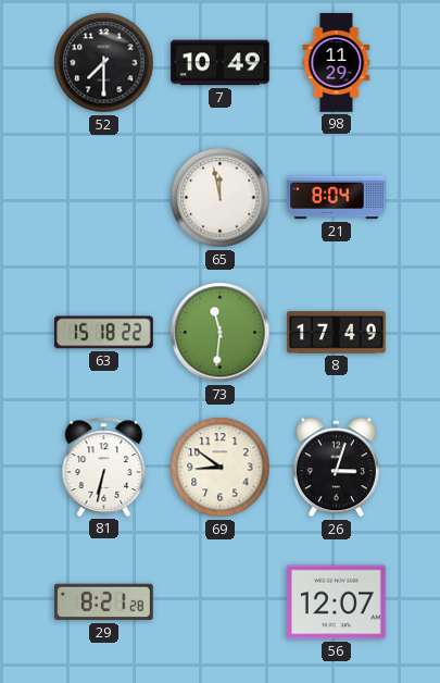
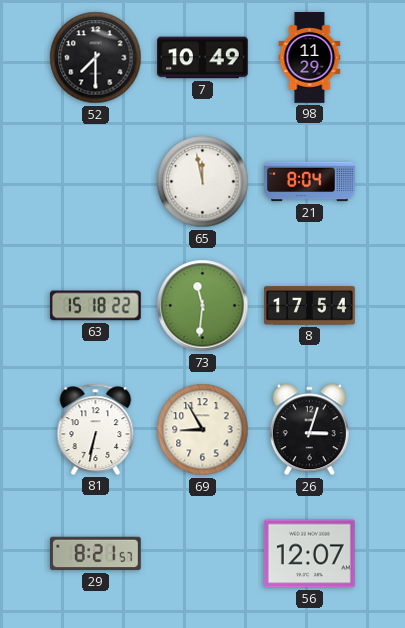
8: 17:49 -> 17:54
69: 8:51 -> 8:55
29: 8:21:28 -> 8:21:57
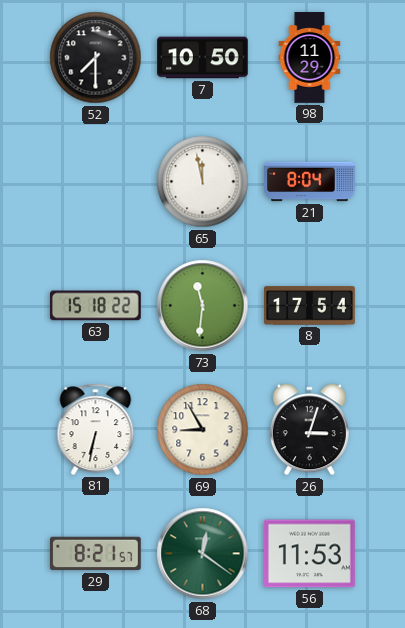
7: 10:49 -> 10:50
68: none -> 12:21
56: 12:07 -> 11:53
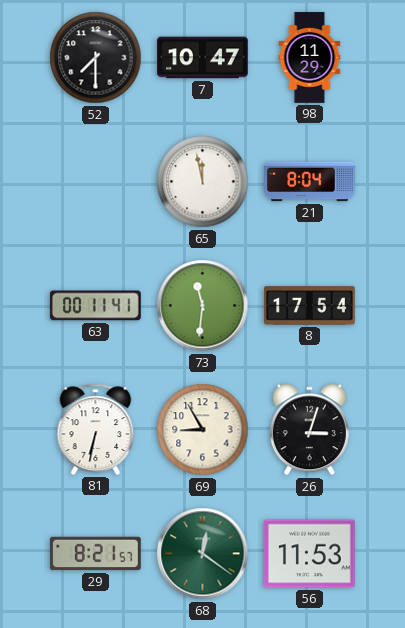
7: 10:50 -> 10:47
63: 15:18 -> 00:11
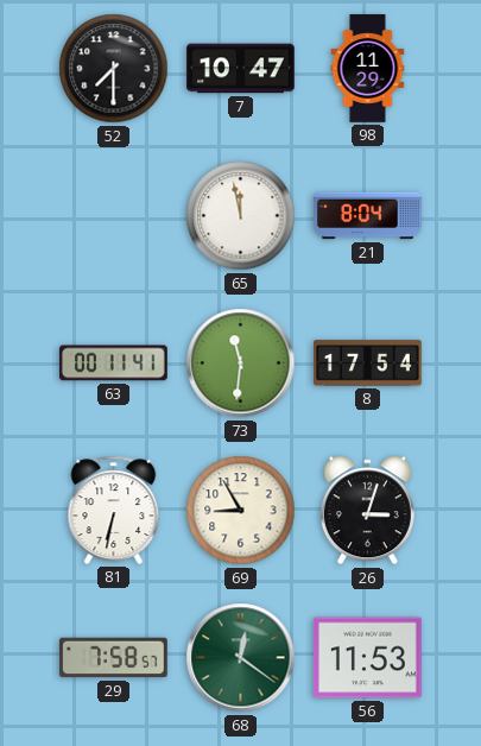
29: 8:21 -> 7:58
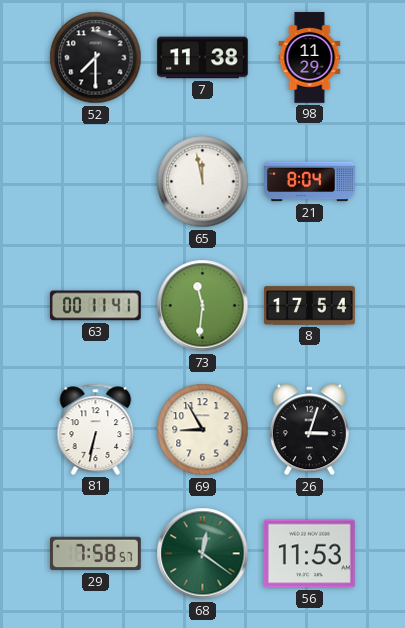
7: 10:47 -> 11:38
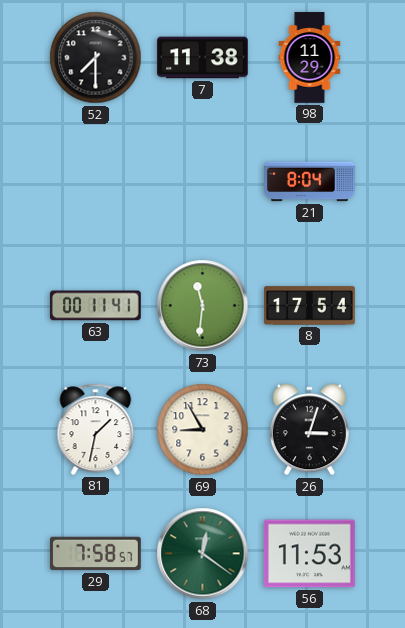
65: 11:58 -> none
81: 6:32 -> 1:32
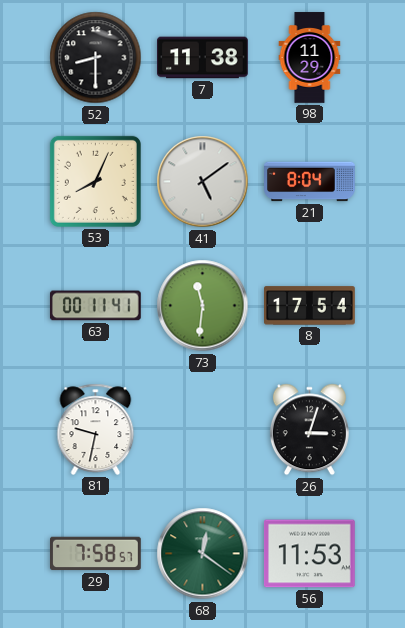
52: 7:30 -> 8:30
53: none -> 8:04
41: none -> 5:09
81: 1:32 -> 9:32
69: 8:55 -> none
